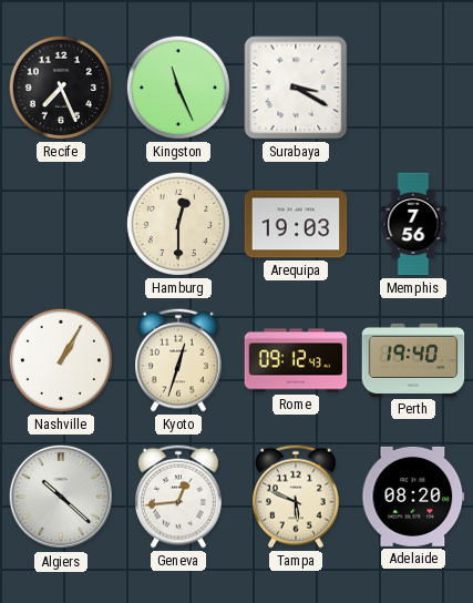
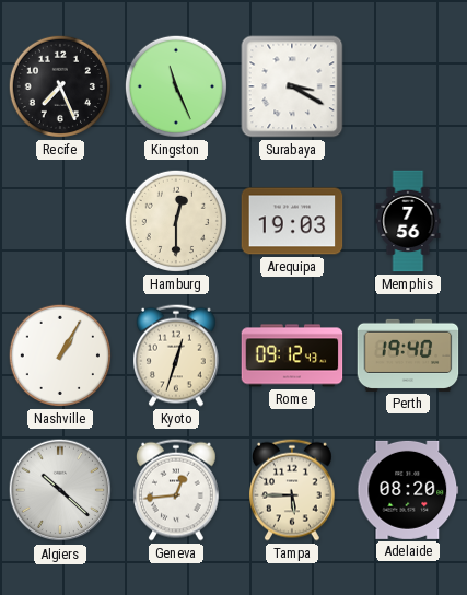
Tampa: 5:49 -> 5:45
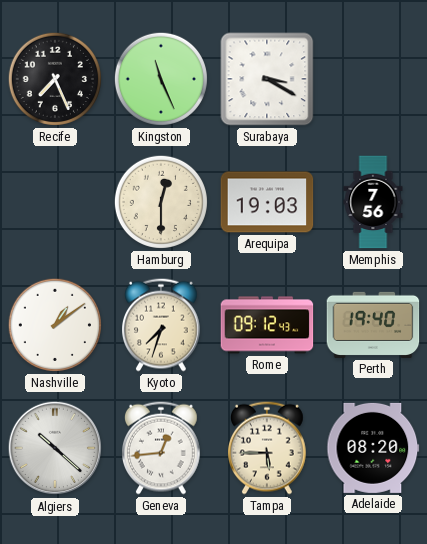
Nashville: 1:05 -> 1:09
Kyoto: 12:33 -> 7:33
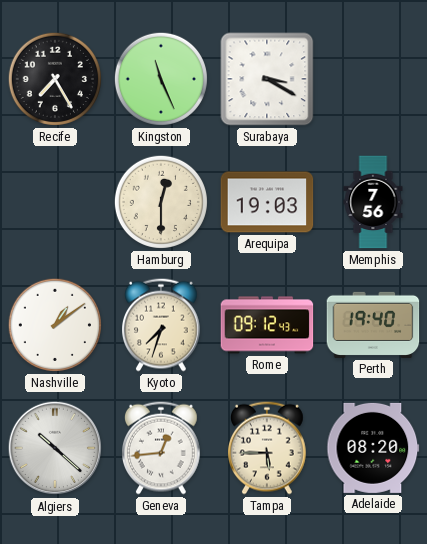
Recife: 7:26 -> 7:25
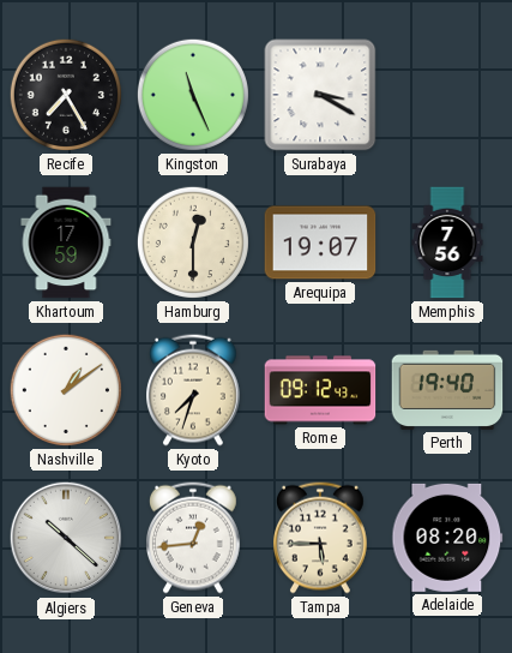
Khartoum: none -> 17:59
Arequipa: 19:03 -> 19:07
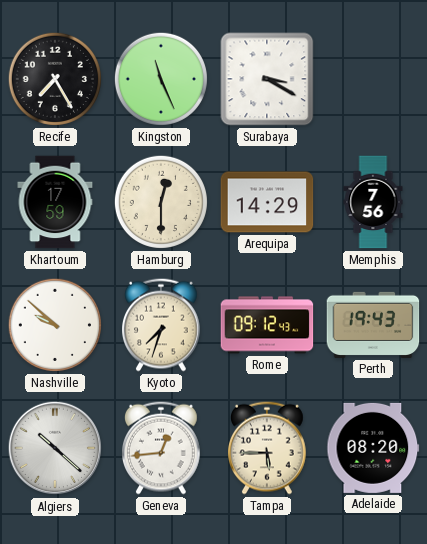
Arequipa: 19:07 -> 14:29
Nashville: 1:09 -> 9:52
Perth: 19:40 -> 19:43
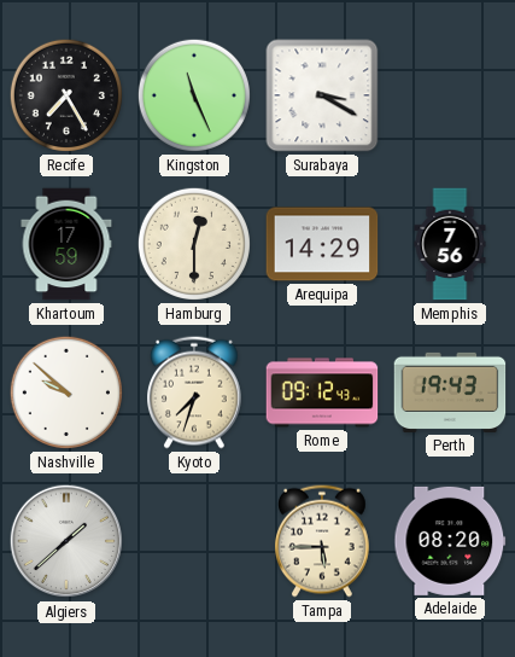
Algiers: 10:22 -> 1:38
Geneva: 12:44 -> none
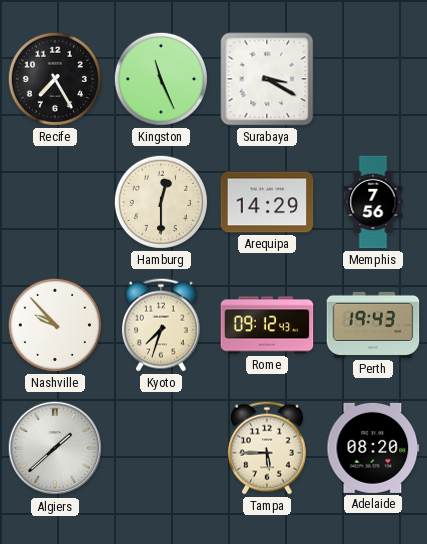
Khartoum: 17:59 -> none
Nashville: 9:52 -> 9:53
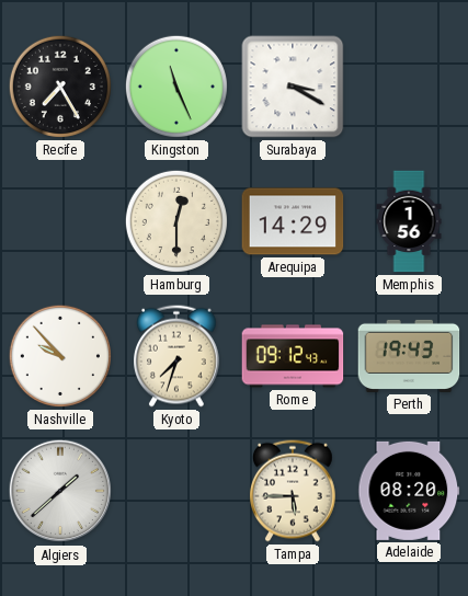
Memphis: 7:56 -> 1:56
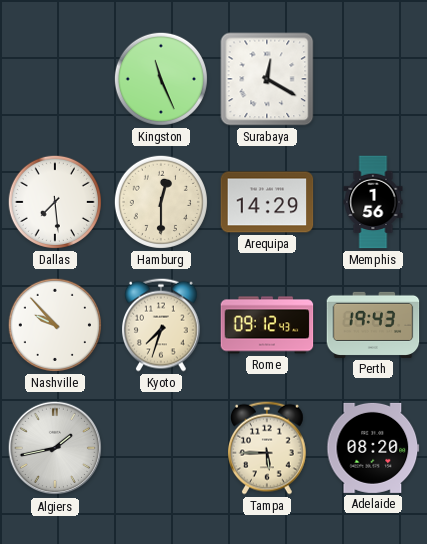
Recife: 7:25 -> none
Surabaya: 3:20 -> 12:20
Dallas: none -> 7:29
Algiers: 1:38 -> 1:43
